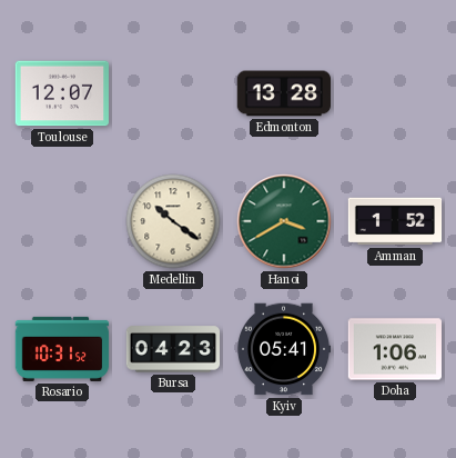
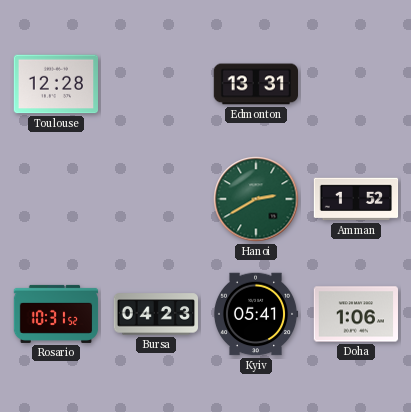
Toulouse: 12:07 -> 12:28
Edmonton: 13:28 -> 13:31
Medellin: 10:21 -> none
Hanoi: 3:40 -> 2:40
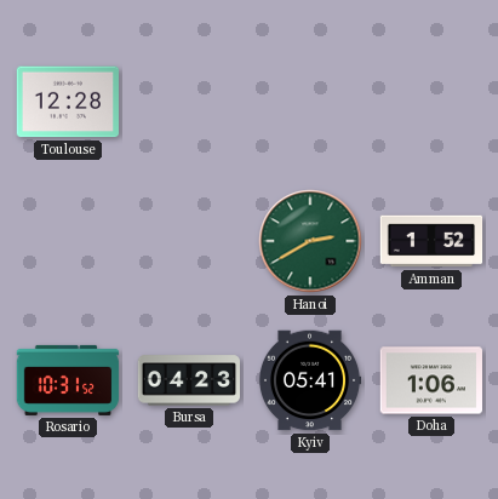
Edmonton: 13:31 -> none
